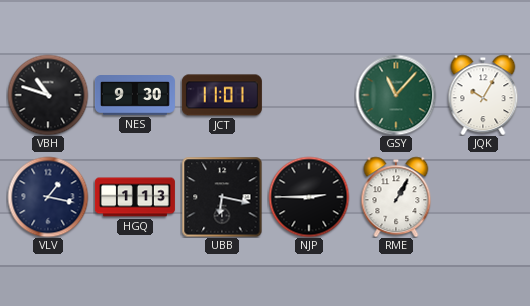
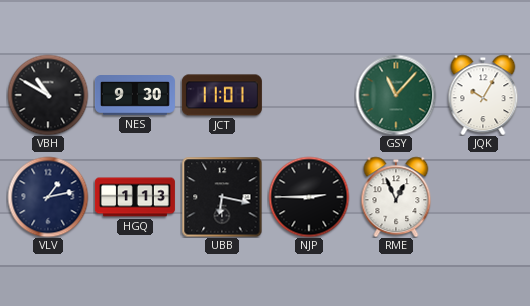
VBH: 10:48 -> 10:50
VLV: 1:17 -> 1:13
RME: 1:05 -> 12:56
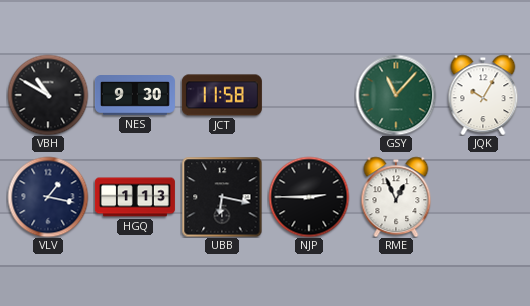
JCT: 11:01 -> 11:58
VLV: 1:13 -> 1:17
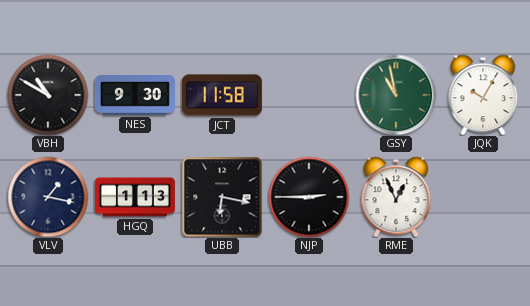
GSY: 11:07 -> 10:58
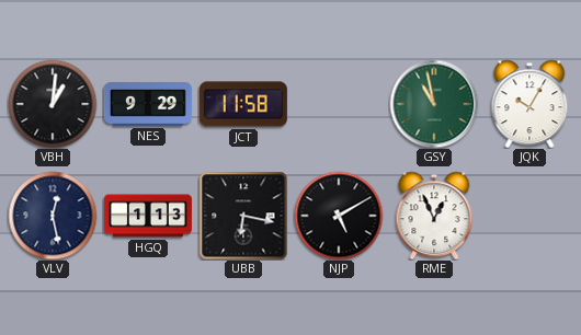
VBH: 10:50 -> 1:01
NES: 9:30 -> 9:29
VLV: 1:17 -> 12:28
NJP: 2:45 -> 5:10
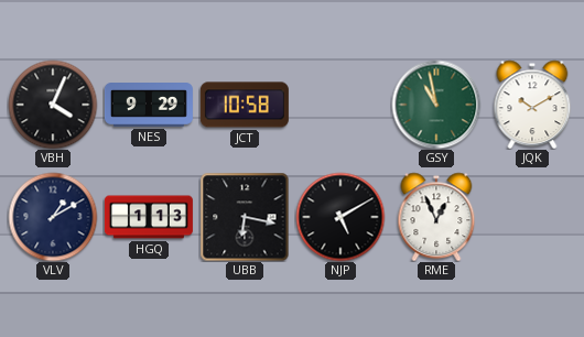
VBH: 1:01 -> 4:04
JCT: 11:58 -> 10:58
JQK: 10:05 -> 10:10
VLV: 12:28 -> 1:10
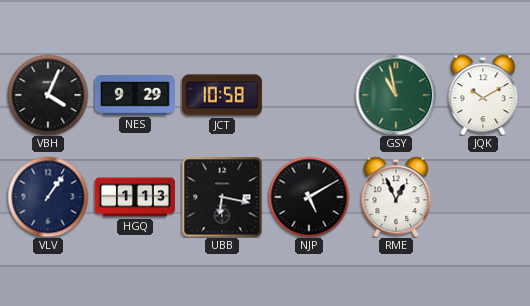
VLV: 1:10 -> 1:06
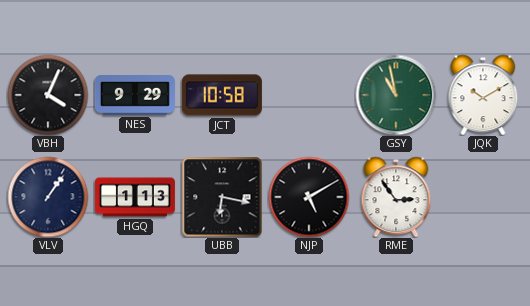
RME: 12:56 -> 2:54
